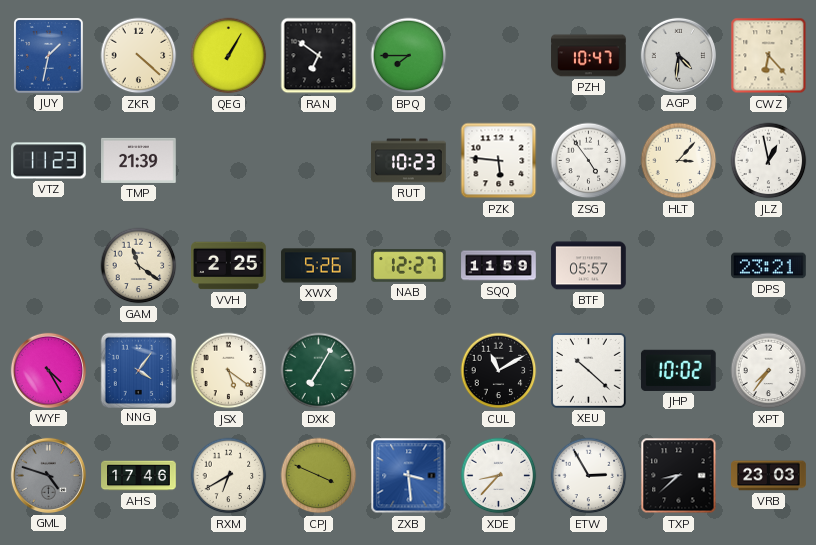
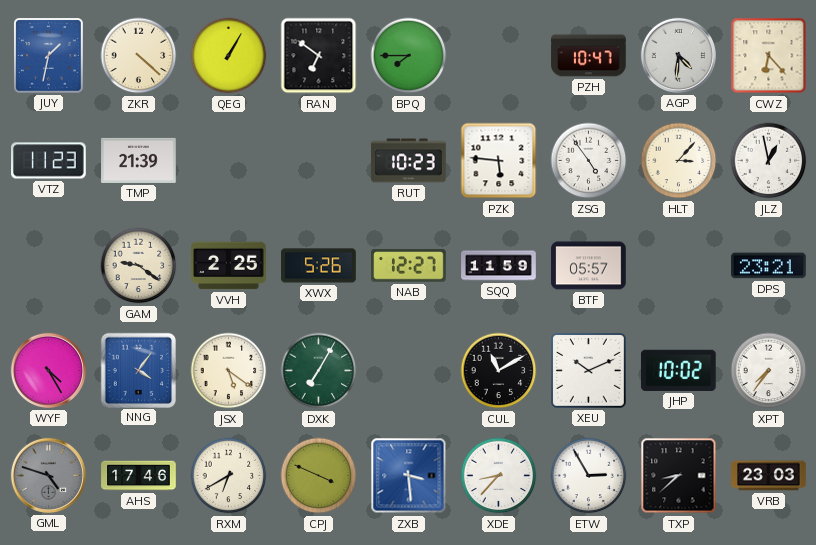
GAM: 11:21 -> 9:21
XEU: 10:22 -> 10:11
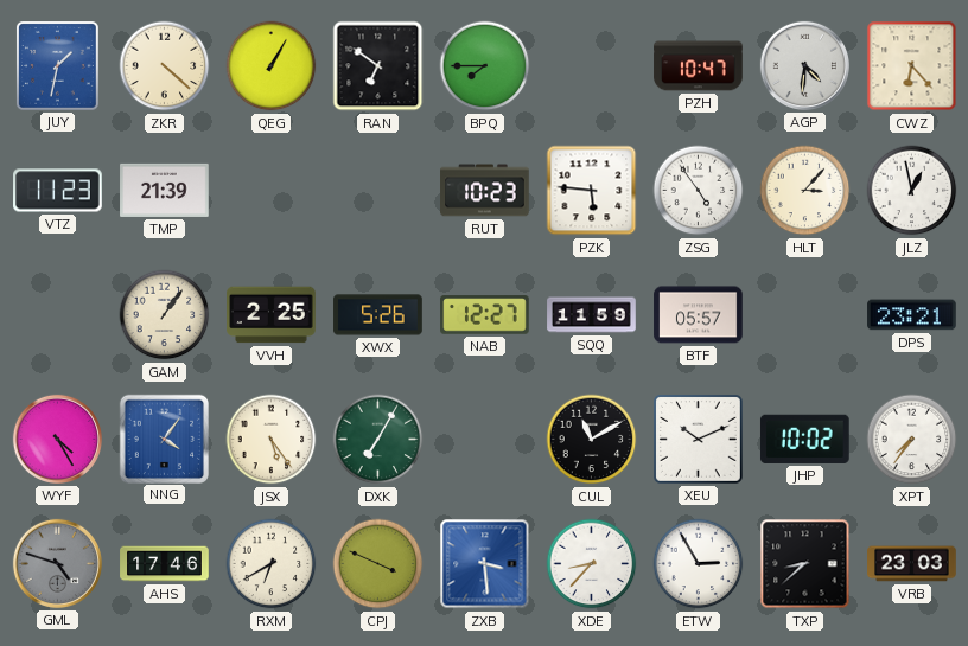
GAM: 9:21 -> 1:06
JSX: 5:21 -> 5:24
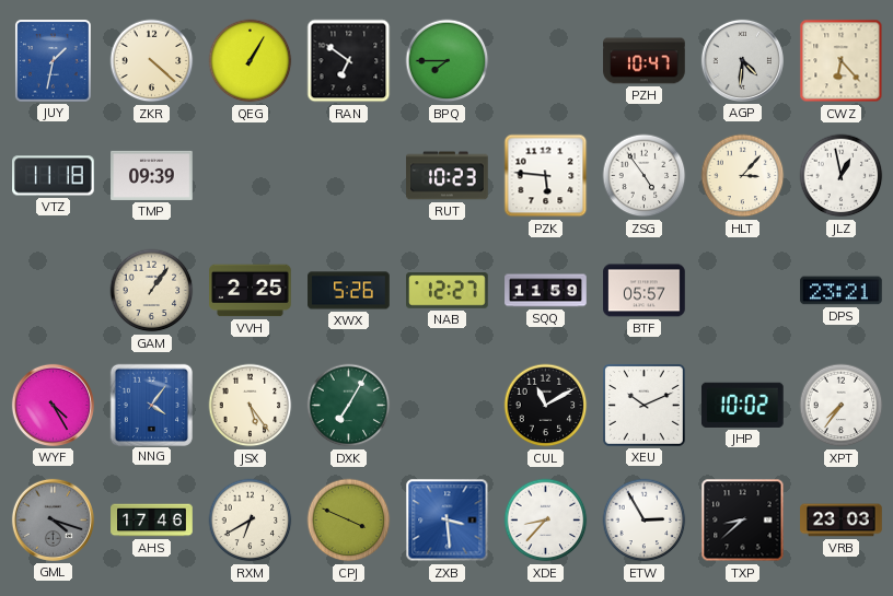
VTZ: 11:23 -> 11:18
TMP: 21:39 -> 09:39
GML: 4:48 -> 4:18
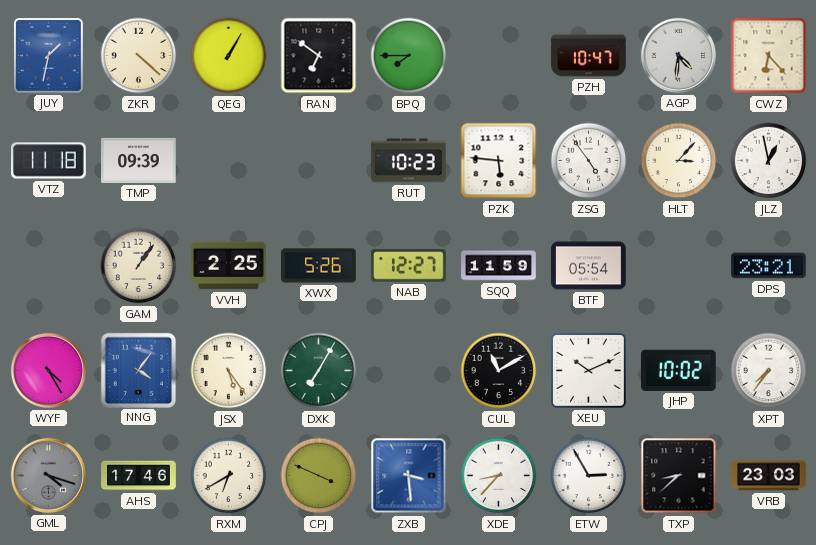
BTF: 05:57 -> 05:54
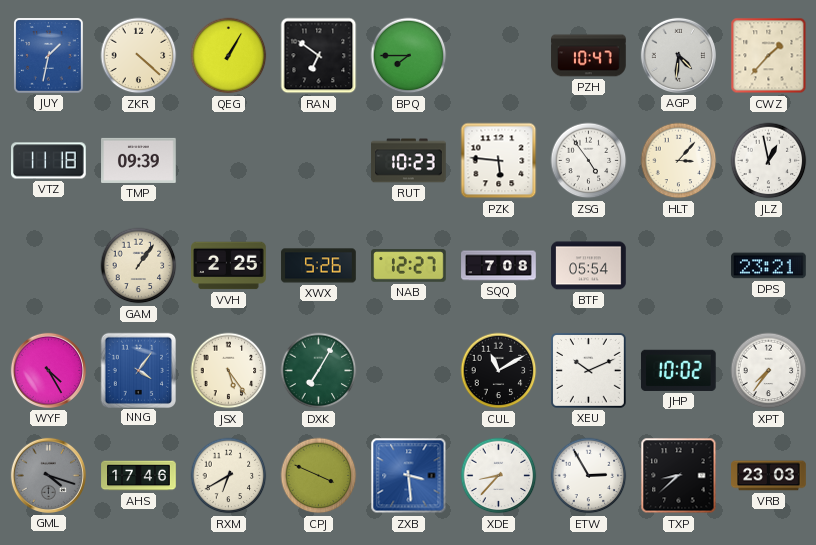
CWZ: 6:23 -> 1:37
SQQ: 11:59 -> 7:08
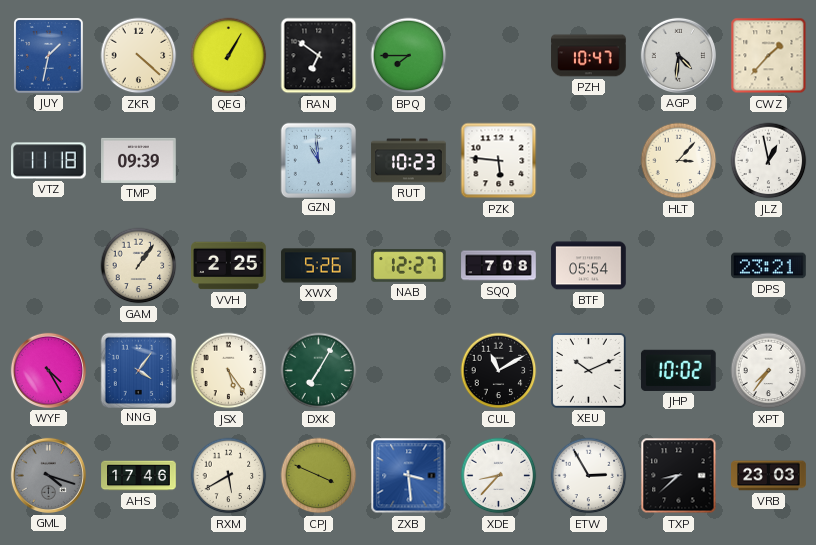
GZN: none -> 10:59
ZSG: 4:54 -> none
RXM: 6:40 -> 5:40
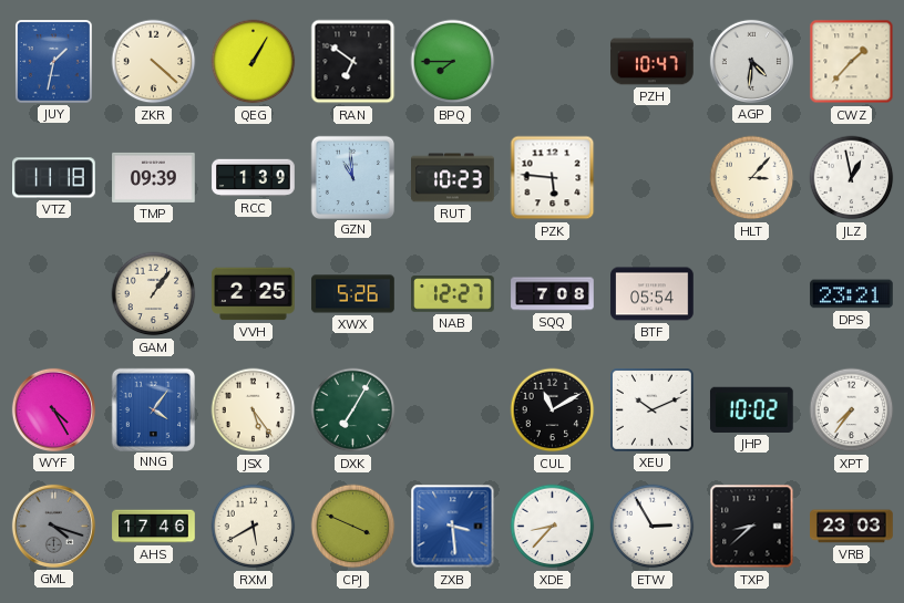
RCC: none -> 1:39
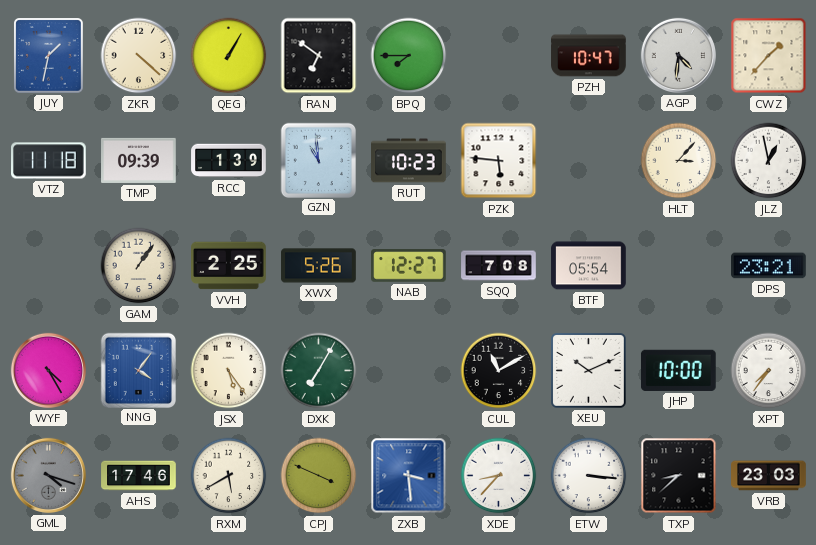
JHP: 10:02 -> 10:00
ETW: 2:55 -> 3:16
